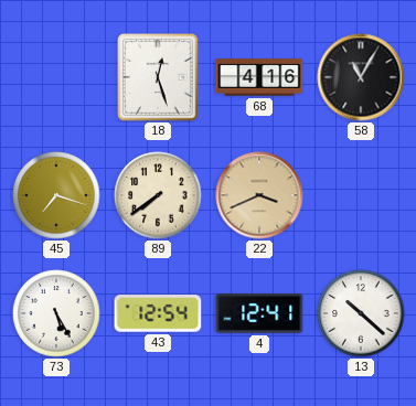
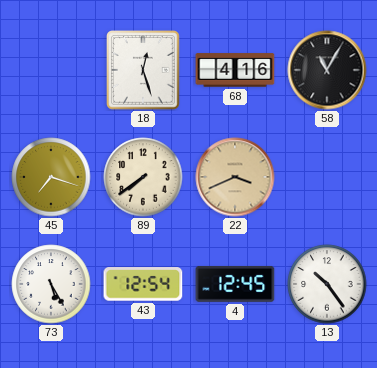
4: 12:41 -> 12:45
13: 10:22 -> 10:24
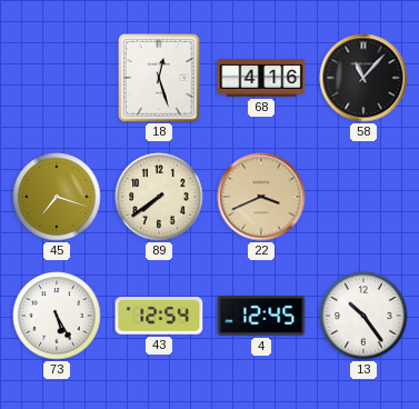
58: 11:05 -> 11:07
